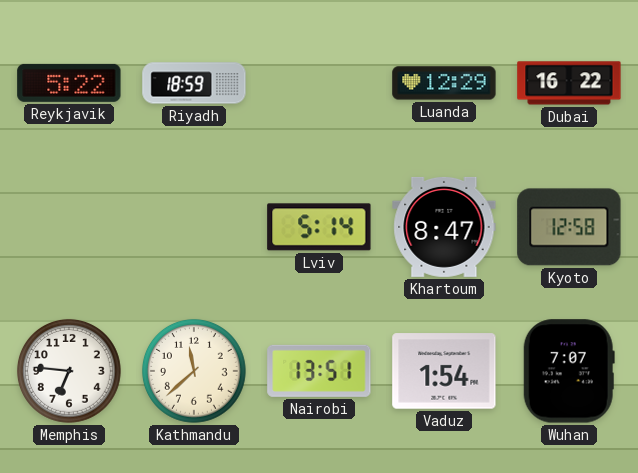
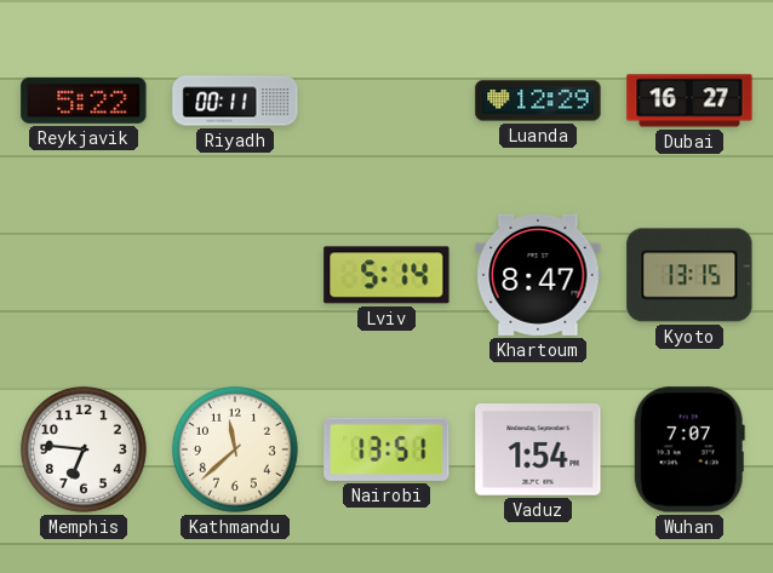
Riyadh: 18:59 -> 00:11
Dubai: 16:22 -> 16:27
Kyoto: 12:58 -> 13:15
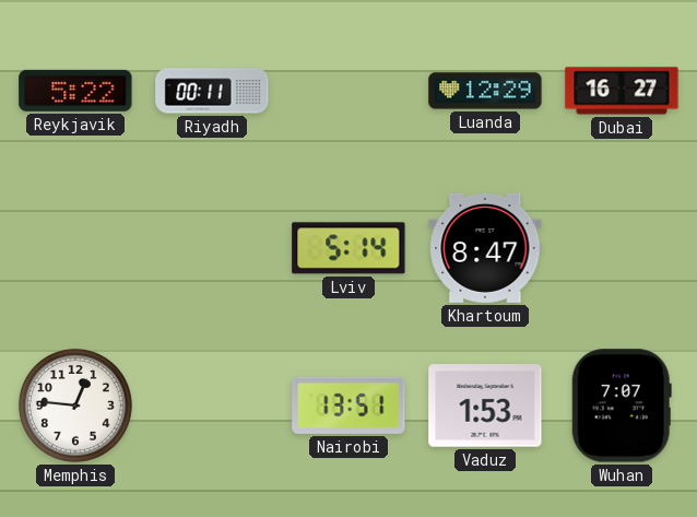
Kyoto: 13:15 -> none
Memphis: 6:46 -> 12:46
Kathmandu: 11:38 -> none
Vaduz: 1:54 -> 1:53
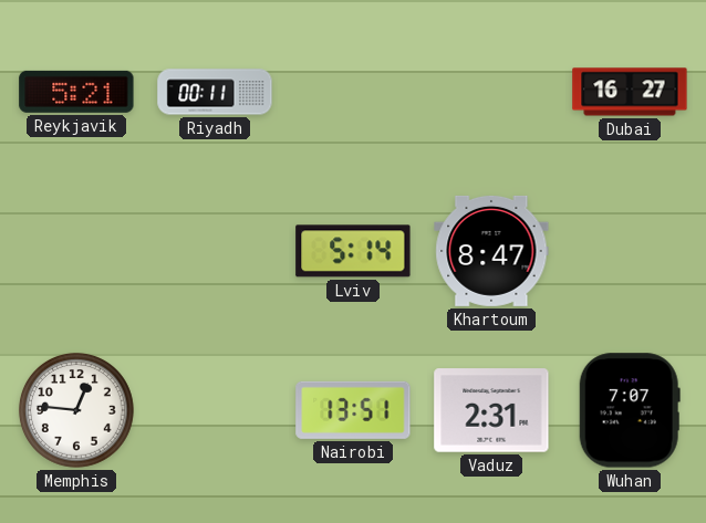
Reykjavik: 5:22 -> 5:21
Luanda: 12:29 -> none
Vaduz: 1:53 -> 2:31
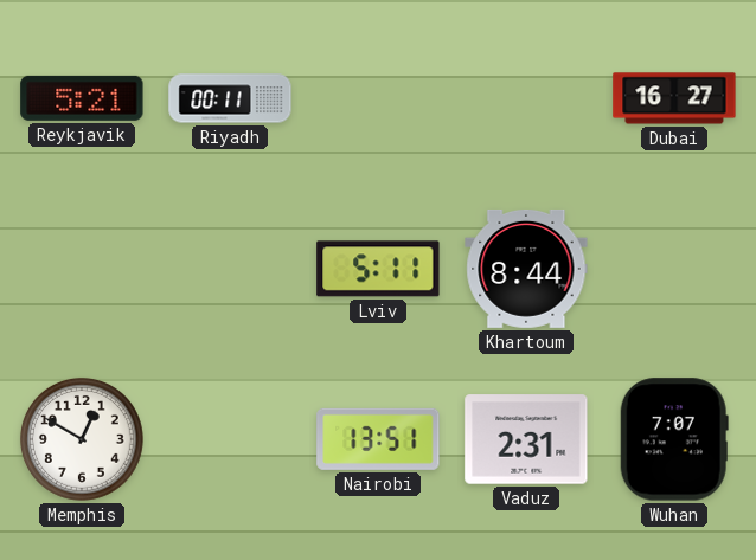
Lviv: 5:14 -> 5:11
Khartoum: 8:47 -> 8:44
Memphis: 12:46 -> 12:50
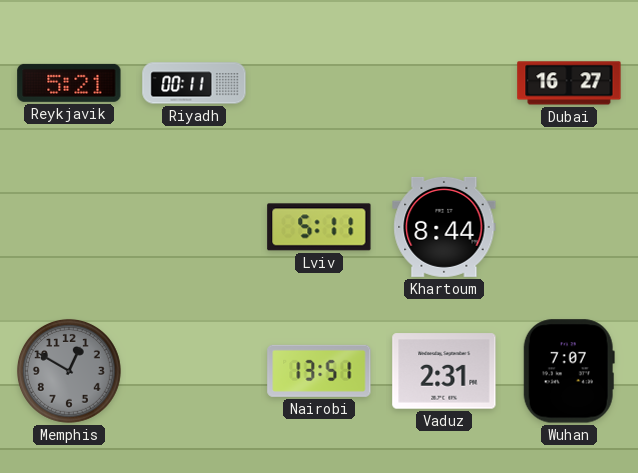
Memphis dial: white -> grey
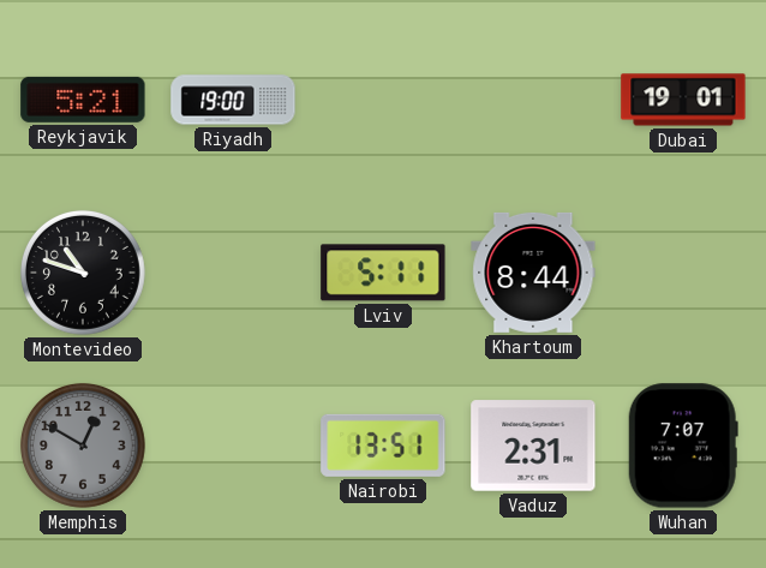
Riyadh: 00:11 -> 19:00
Dubai: 16:27 -> 19:01
Montevideo: none -> 10:48
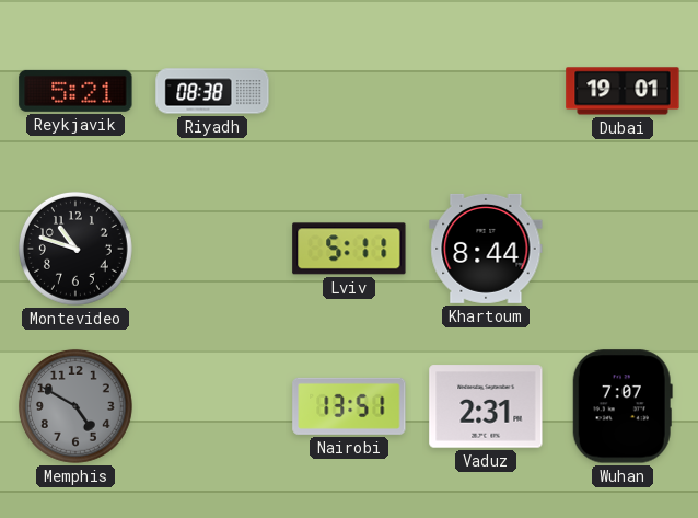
Riyadh: 19:00 -> 08:38
Memphis: 12:50 -> 4:50
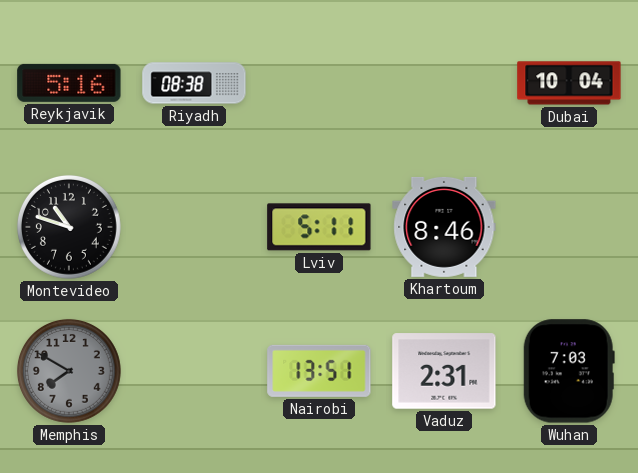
Reykjavik: 5:21 -> 5:16
Dubai: 19:01 -> 10:04
Khartoum: 8:44 -> 8:46
Memphis: 4:50 -> 7:50
Wuhan: 7:07 -> 7:03
